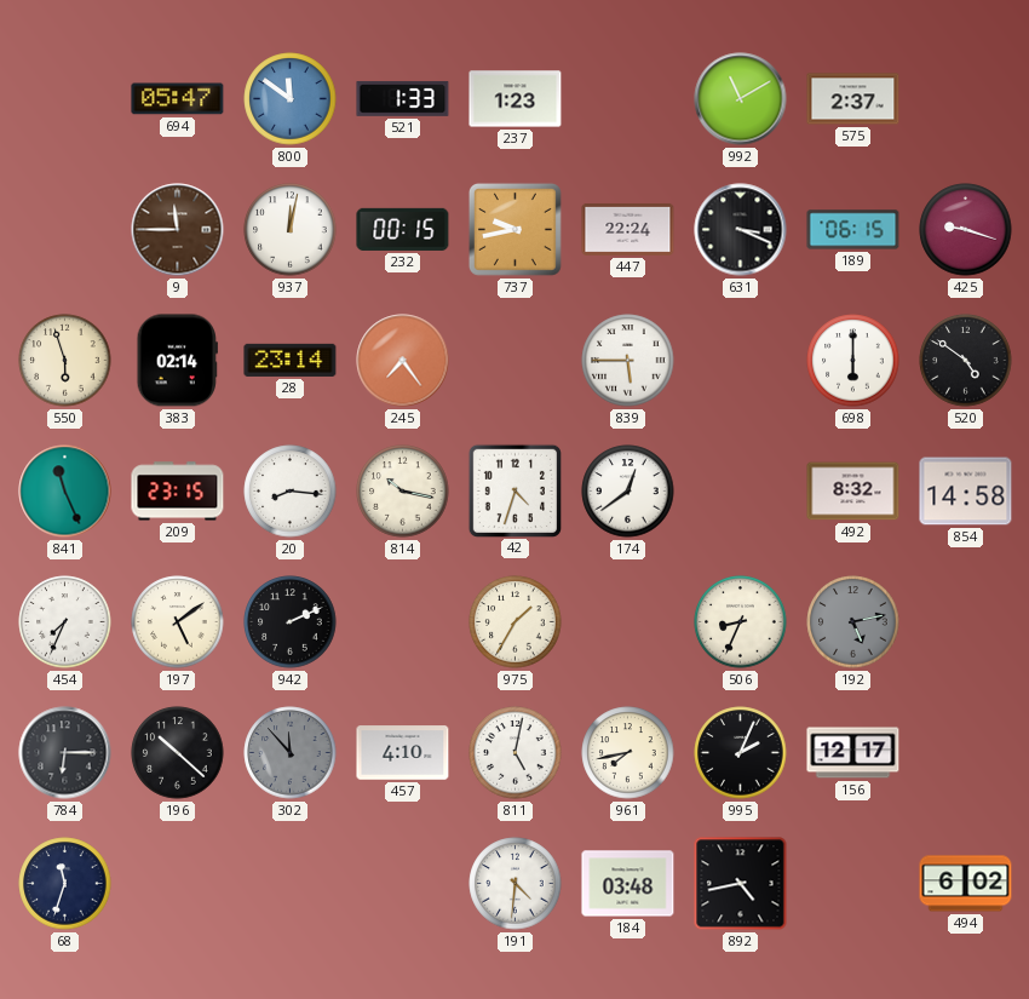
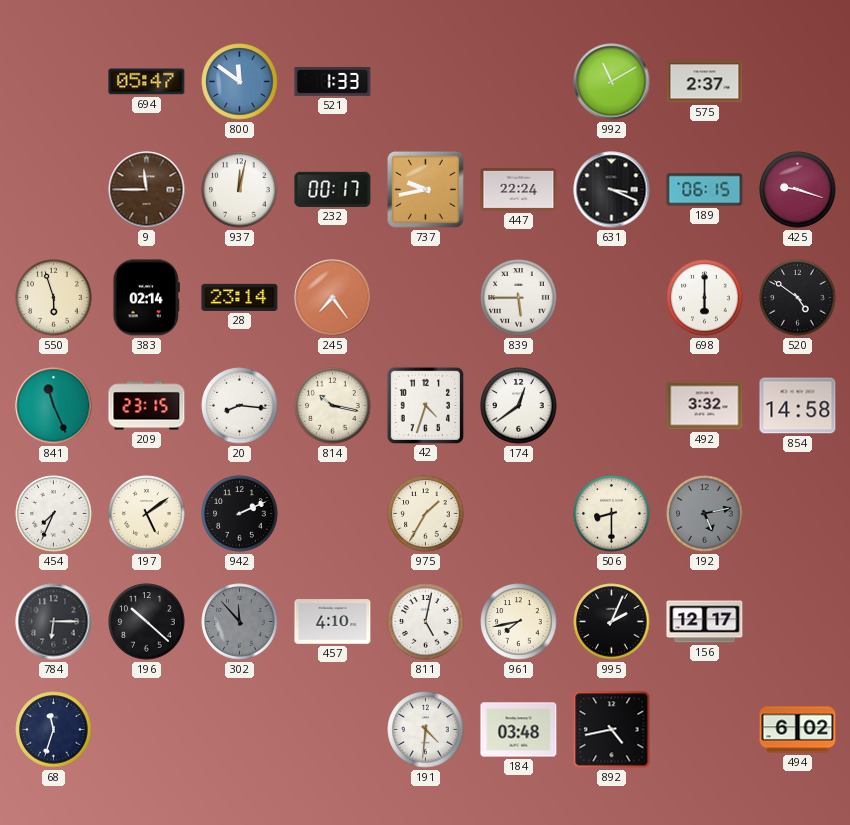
237: 1:23 -> none
232: 00:15 -> 00:17
492: 8:32 -> 3:32
506: 8:34 -> 8:30
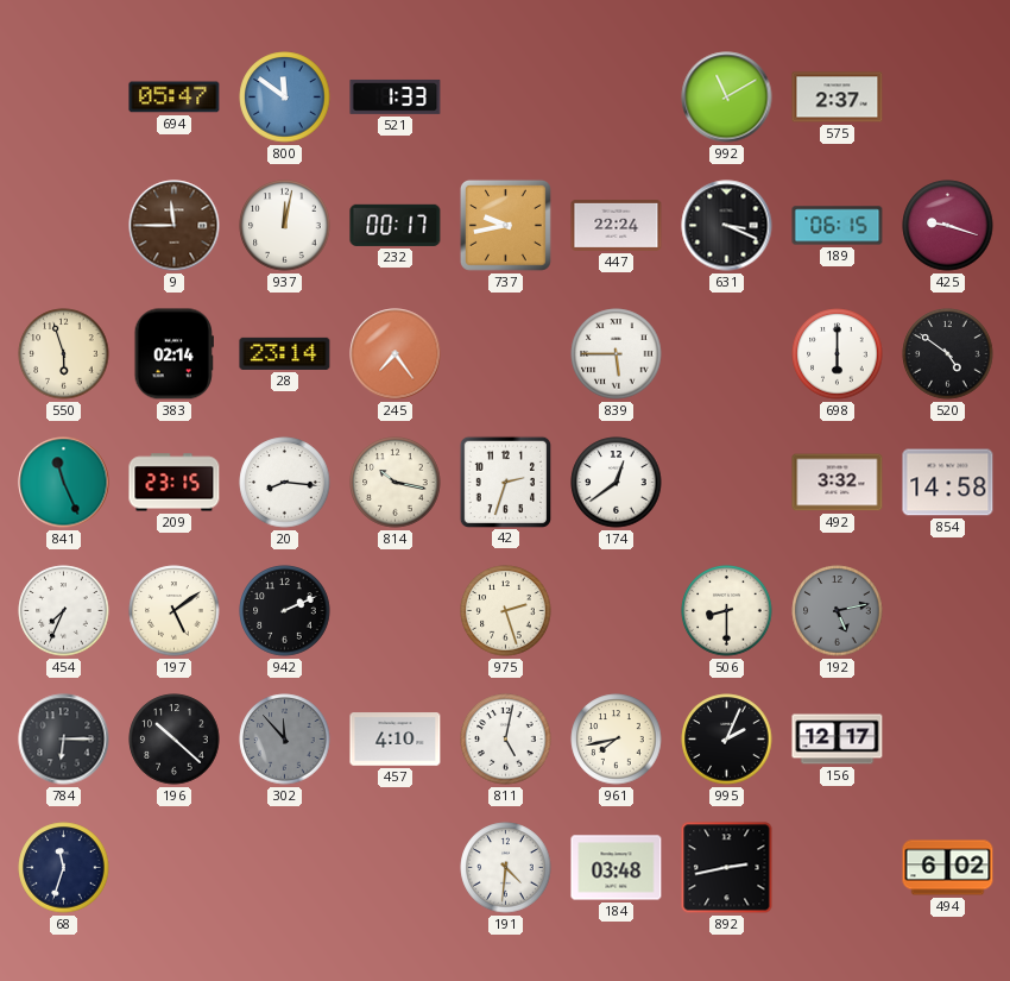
42: 4:33 -> 2:33
975: 1:35 -> 2:27
892: 4:43 -> 2:43
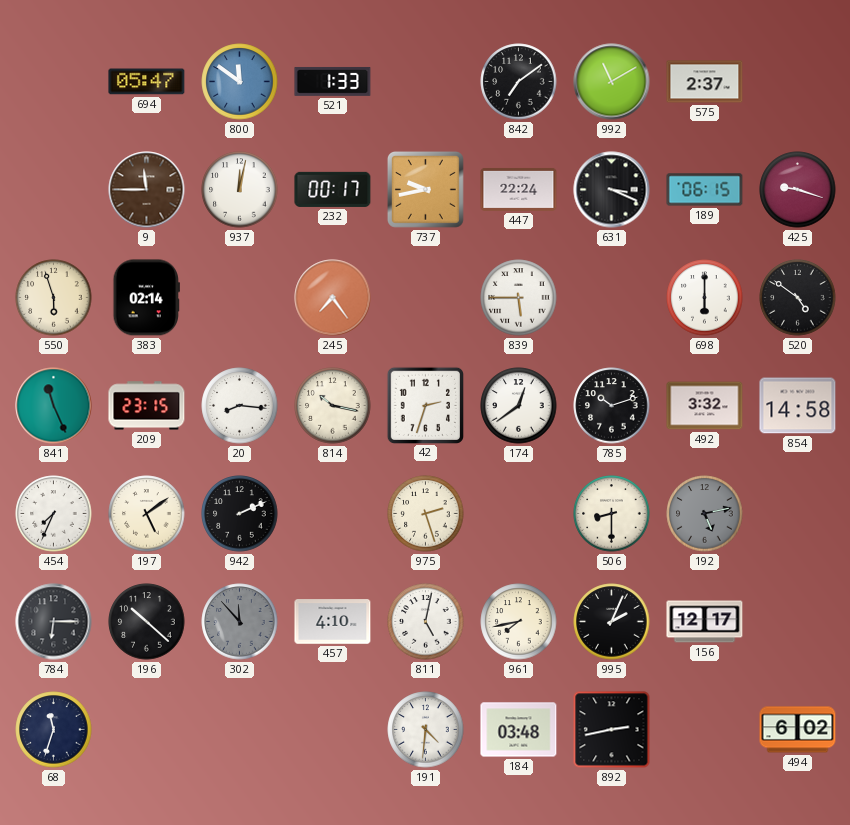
842: none -> 7:09
28: 23:14 -> none
785: none -> 10:12
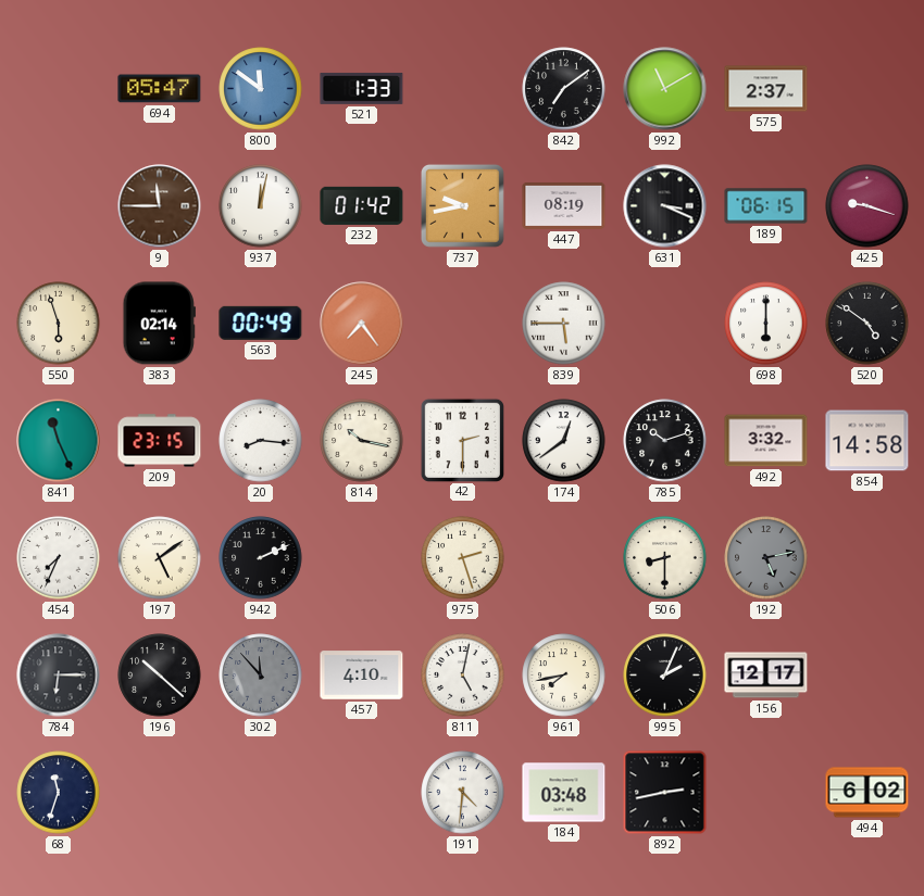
232: 00:17 -> 01:42
447: 22:24 -> 08:19
563: none -> 00:49
42: 2:33 -> 2:30
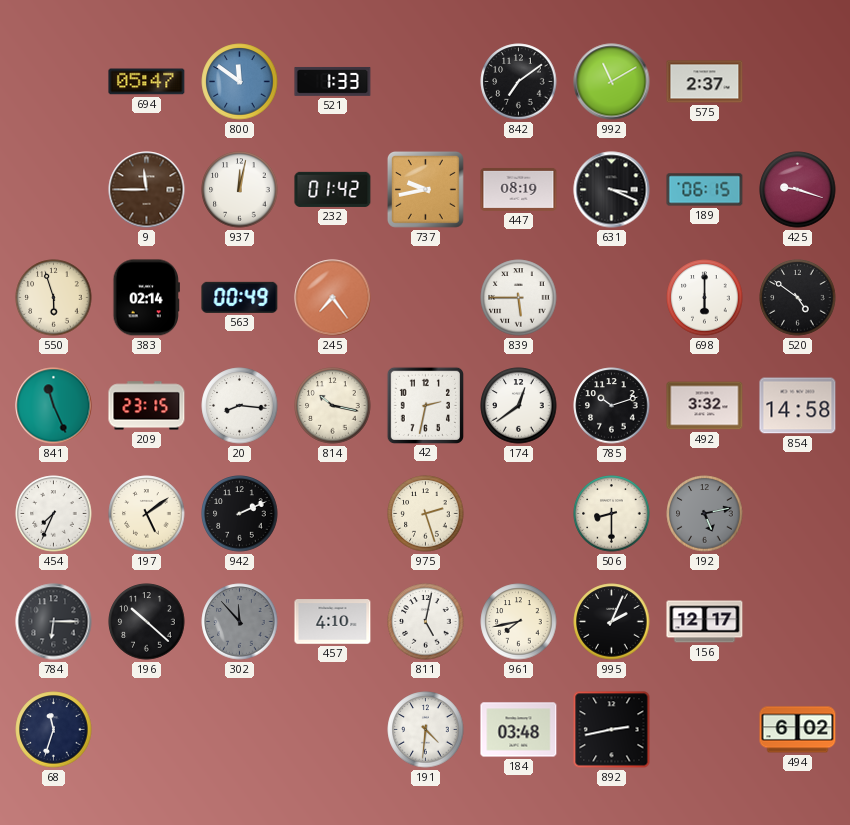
42: 2:30 -> 2:32
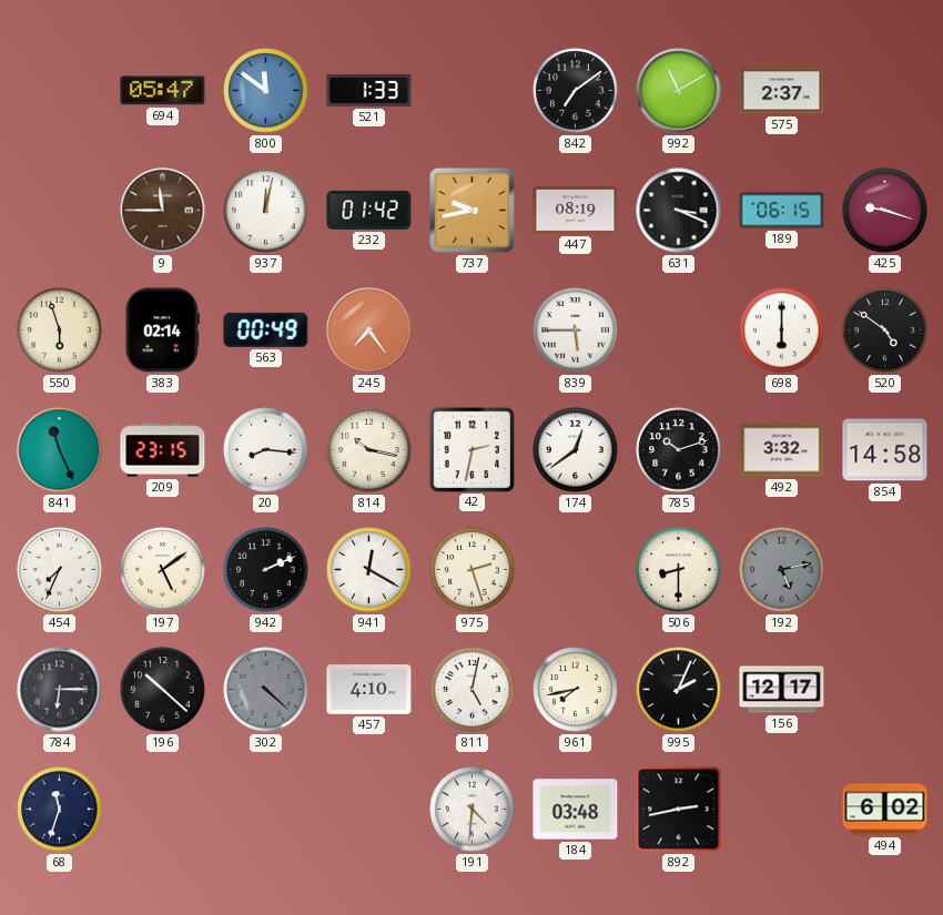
941: none -> 12:20
302: 11:53 -> 4:22
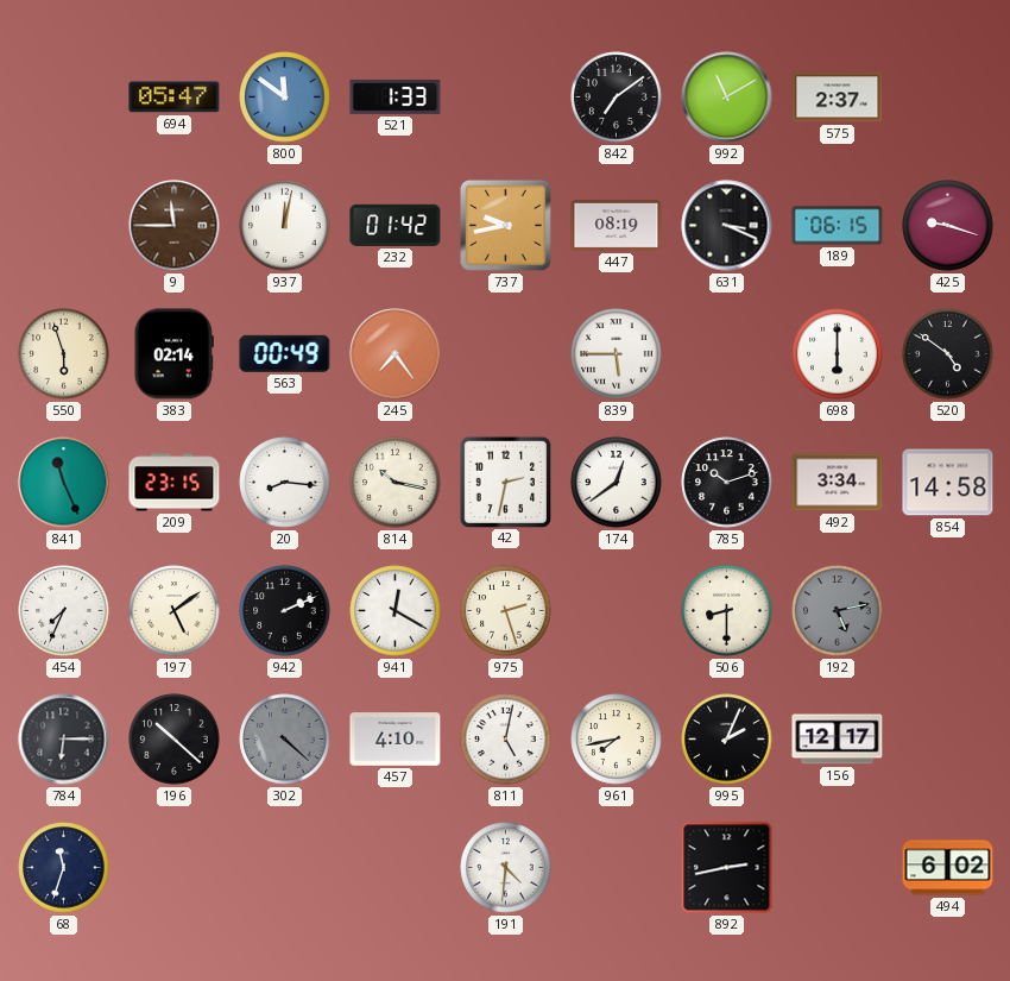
492: 3:32 -> 3:34
184: 03:48 -> none
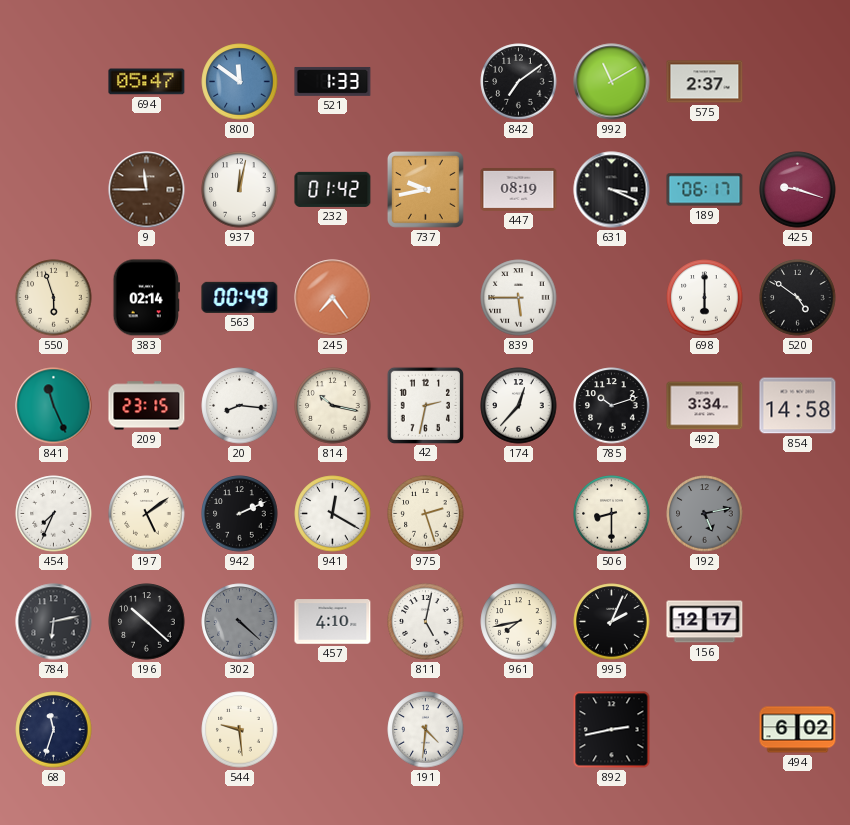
189: 06:15 -> 06:17
174: 12:39 -> 12:37
784: 6:15 -> 6:13
544: none -> 9:29
